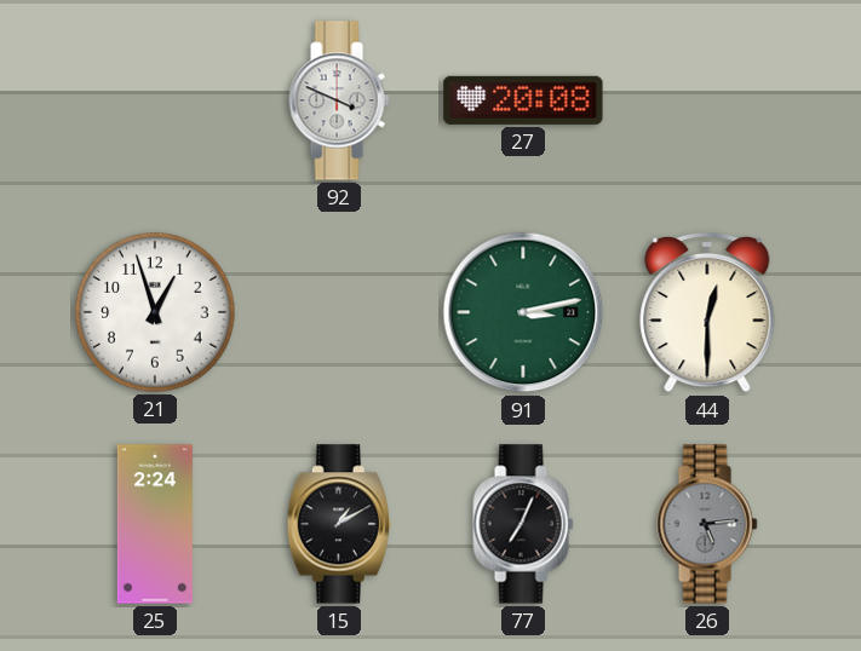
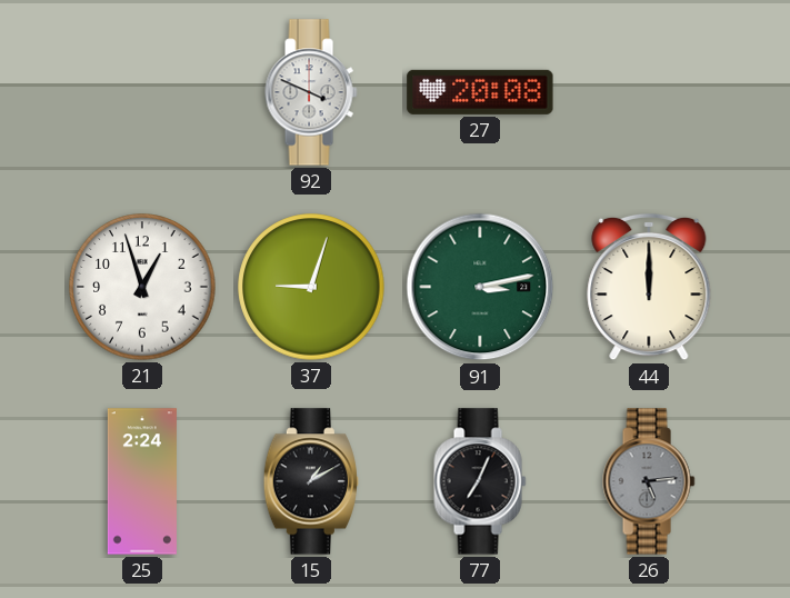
37: none -> 9:03
44: 12:30 -> 12:00
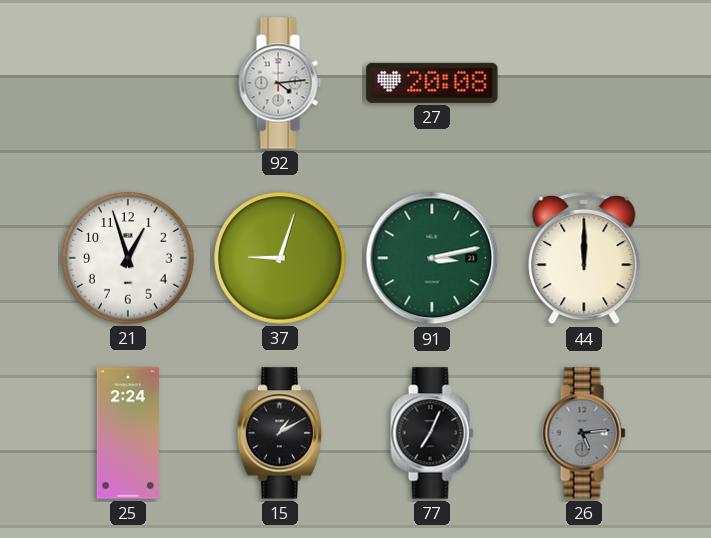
92: 3:49 -> 4:14
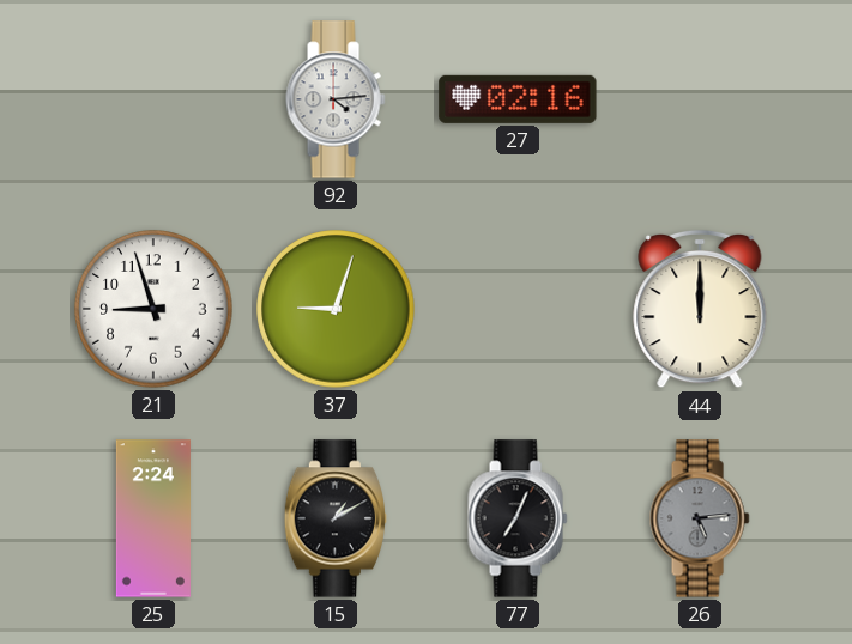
27: 20:08 -> 02:16
21: 12:57 -> 8:57
91: 3:13 -> none
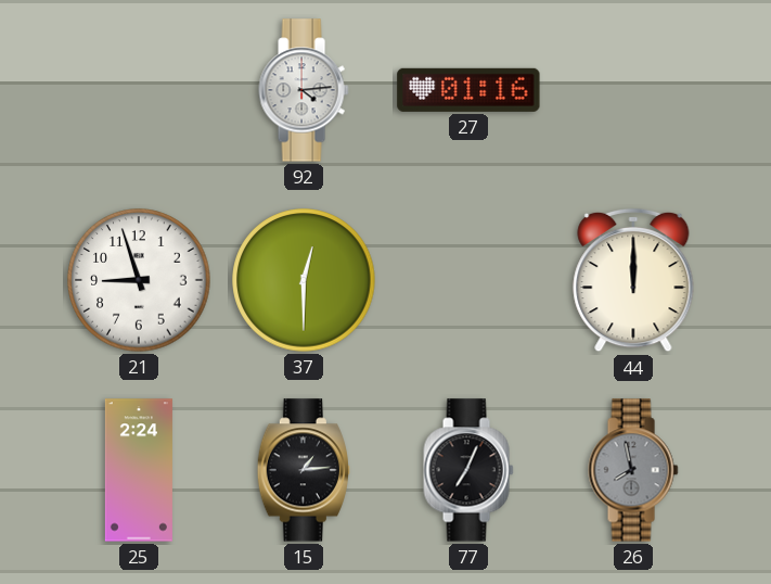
27: 02:16 -> 01:16
37: 9:03 -> 12:30
15: 1:10 -> 1:14
26: 5:14 -> 7:58
